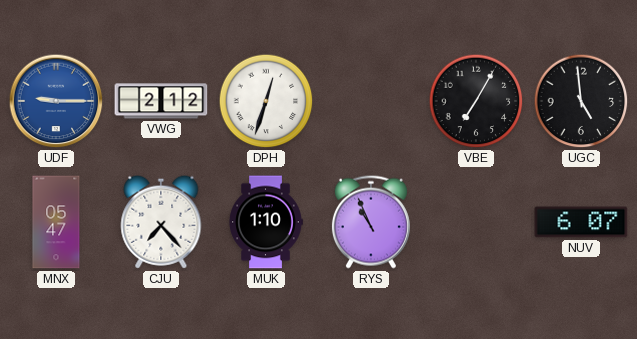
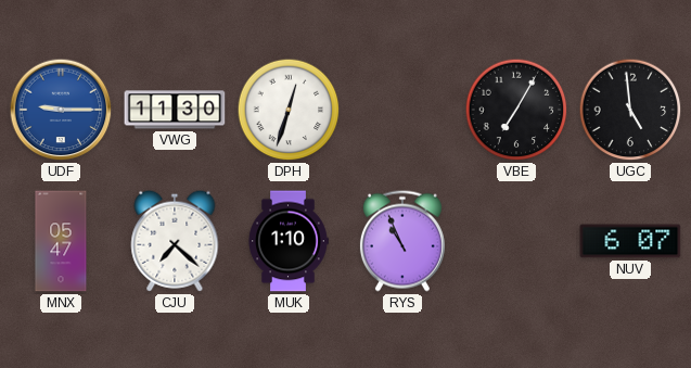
VWG: 2:12 -> 11:30
CJU: 7:23 -> 7:22
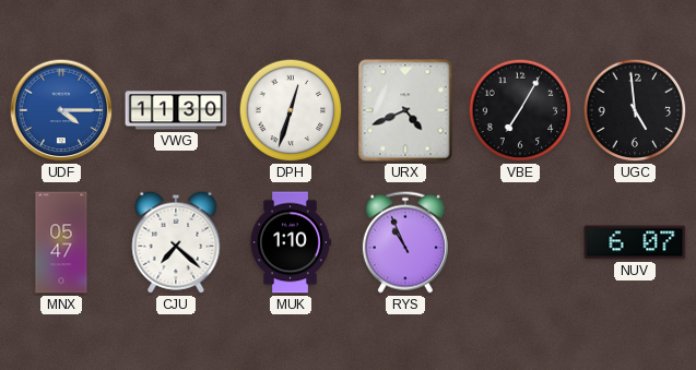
UDF: 9:15 -> 4:15
URX: none -> 4:41
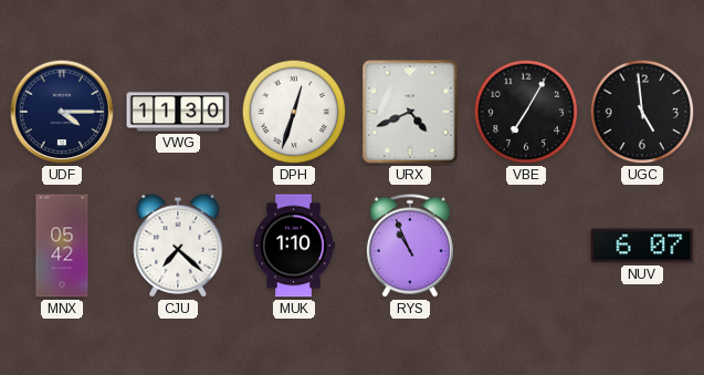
UDF dial: blue -> navy
MNX: 05:47 -> 05:42
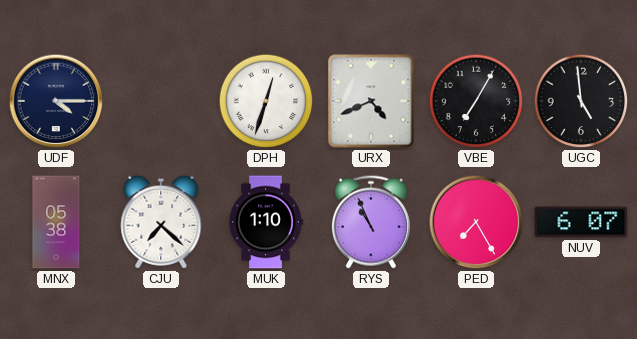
VWG: 11:30 -> none
MNX: 05:42 -> 05:38
PED: none -> 7:25
